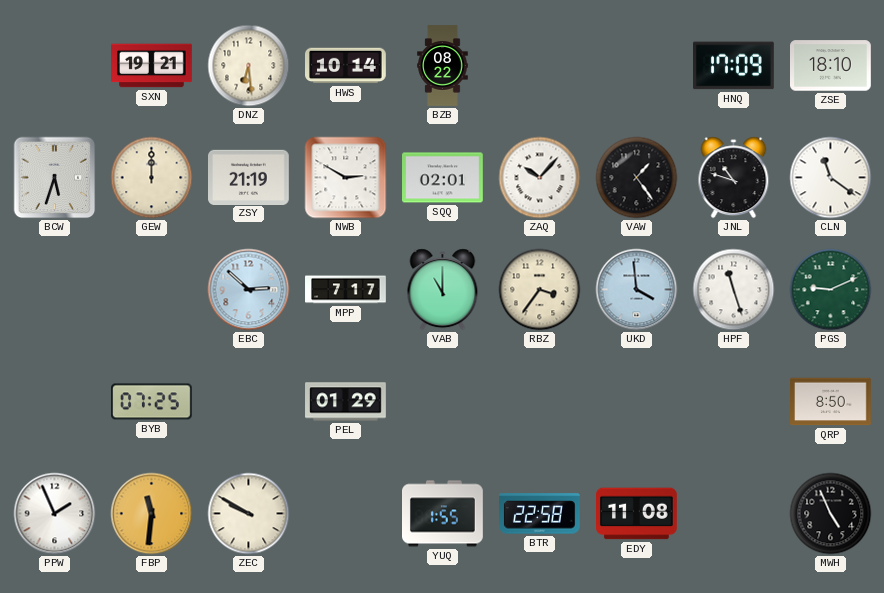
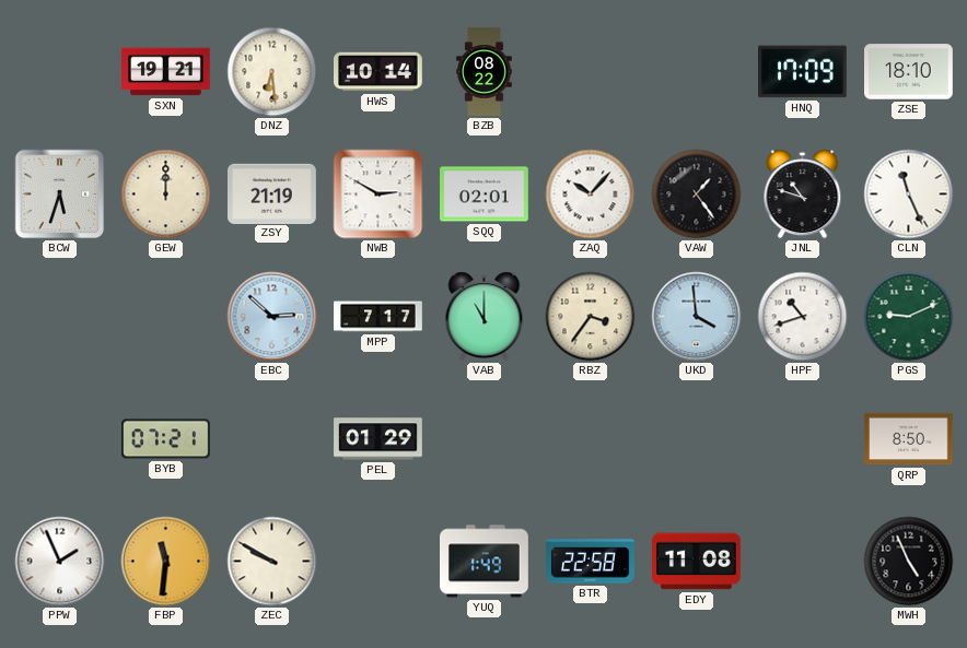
CLN: 11:21 -> 11:26
HPF: 11:27 -> 10:42
BYB: 07:25 -> 07:21
YUQ: 1:55 -> 1:49
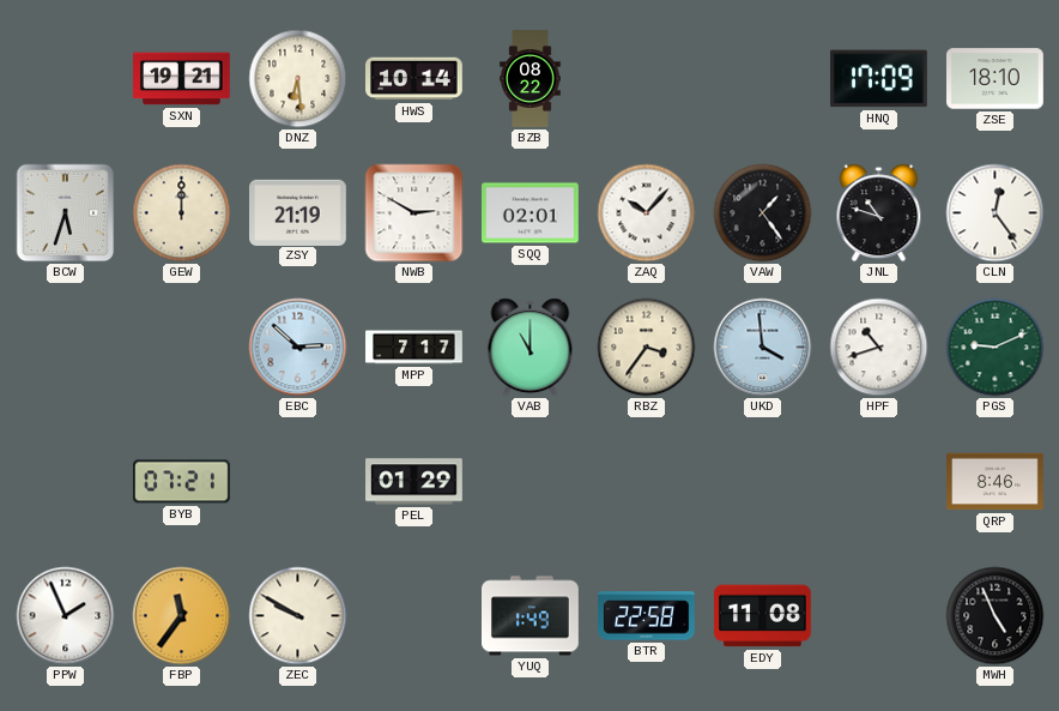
CLN: 11:26 -> 12:24
QRP: 8:50 -> 8:46
FBP: 11:31 -> 11:36
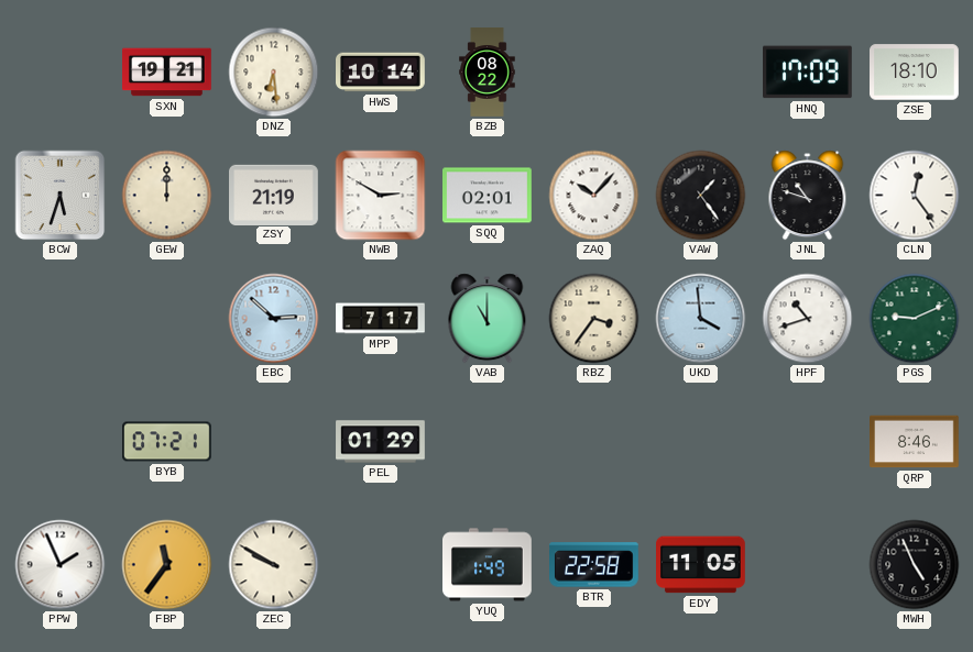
EDY: 11:08 -> 11:05
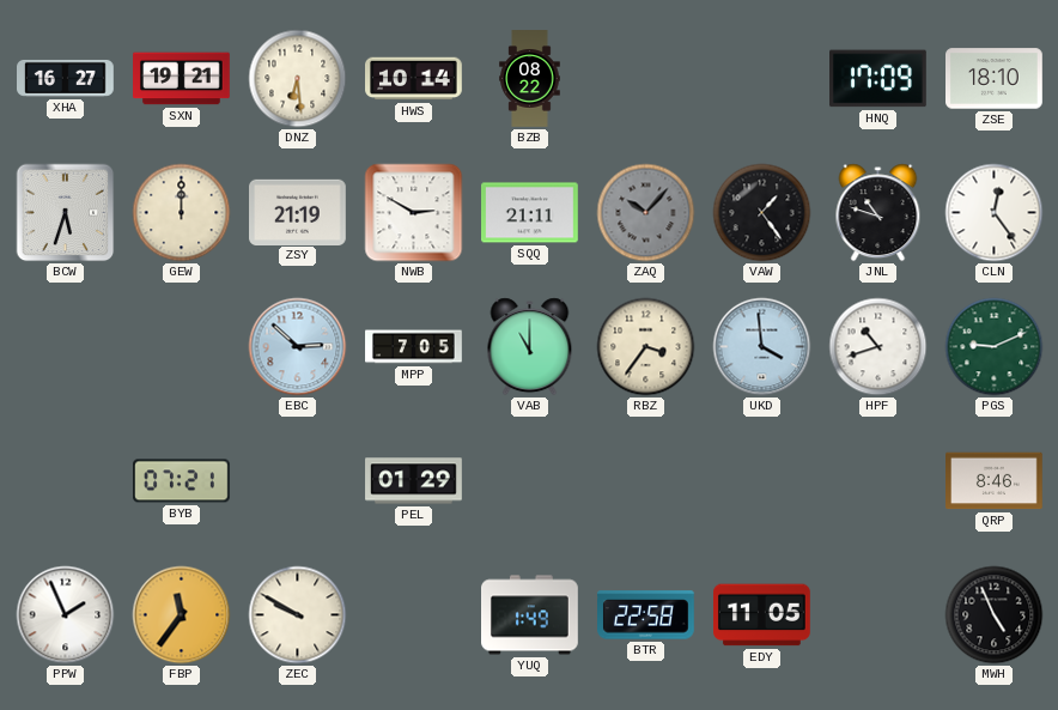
XHA: none -> 16:27
SQQ: 02:01 -> 21:11
ZAQ dial: white -> grey
MPP: 7:17 -> 7:05
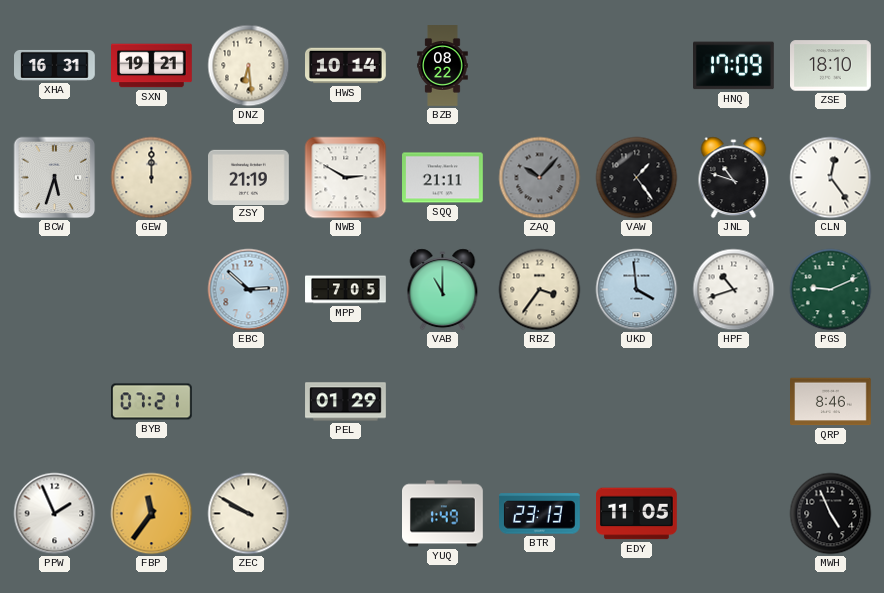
XHA: 16:27 -> 16:31
BTR: 22:58 -> 23:13
